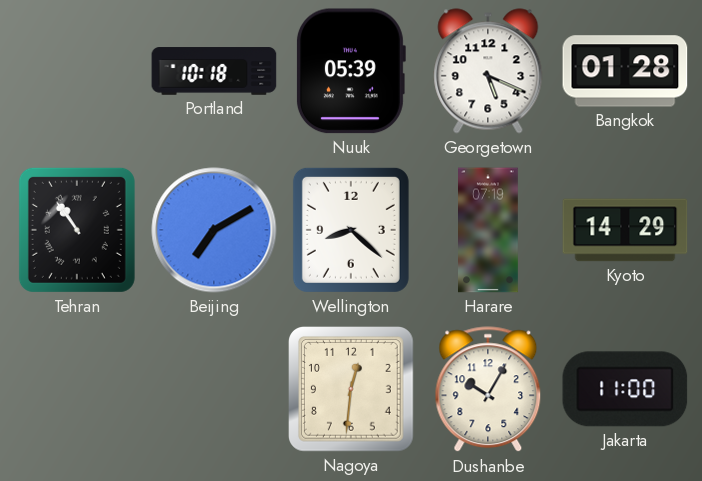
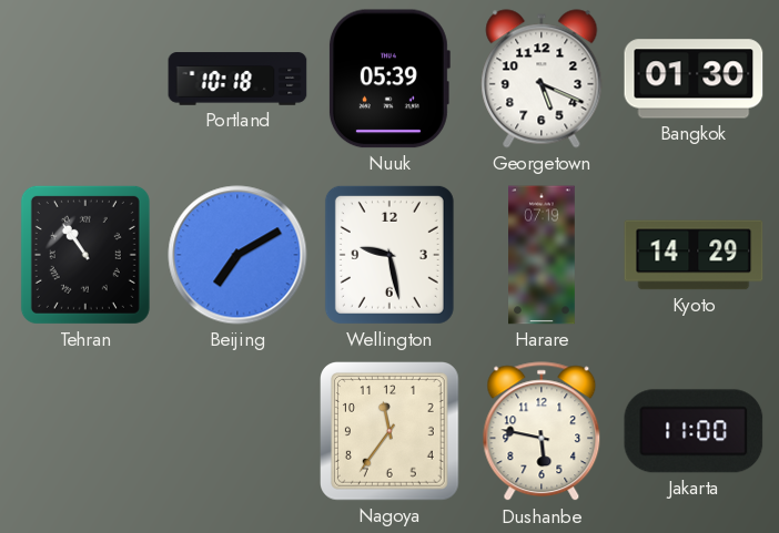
Bangkok: 01:28 -> 01:30
Wellington: 8:22 -> 9:28
Nagoya: 12:31 -> 11:36
Dushanbe: 10:05 -> 5:47
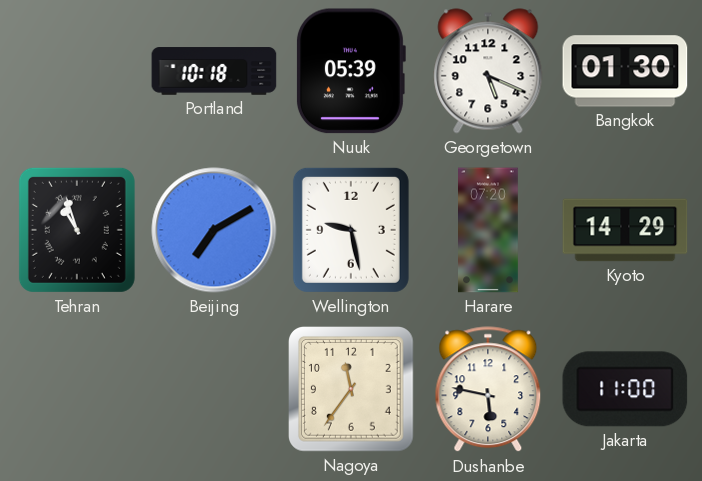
Tehran: 10:54 -> 10:57
Harare: 07:19 -> 07:20
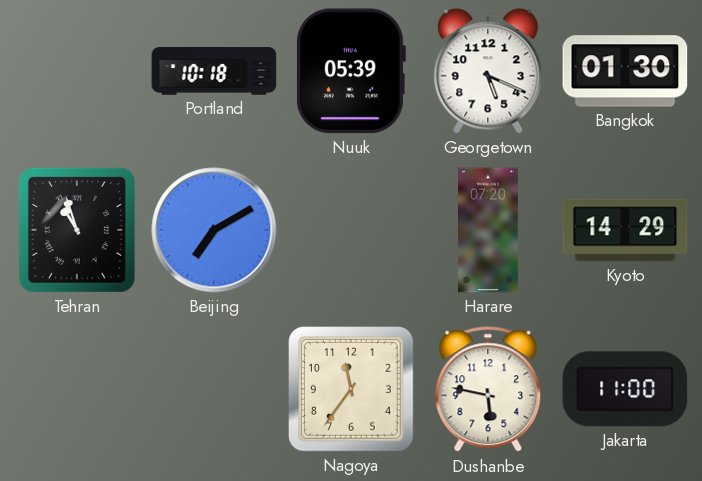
Wellington: 9:28 -> none
